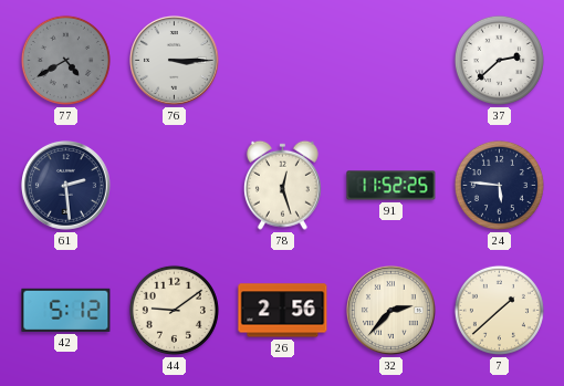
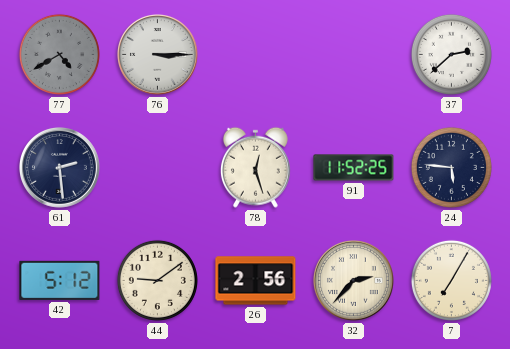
7: 1:38 -> 7:05
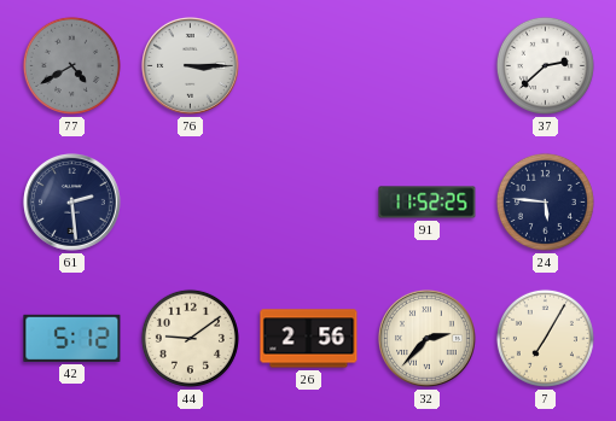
78: 12:27 -> none
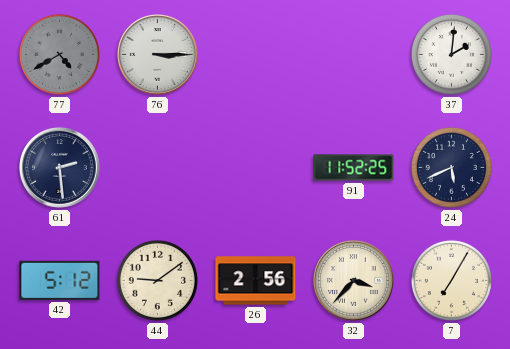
37: 2:38 -> 2:01
24: 5:46 -> 5:41
32: 2:37 -> 3:37
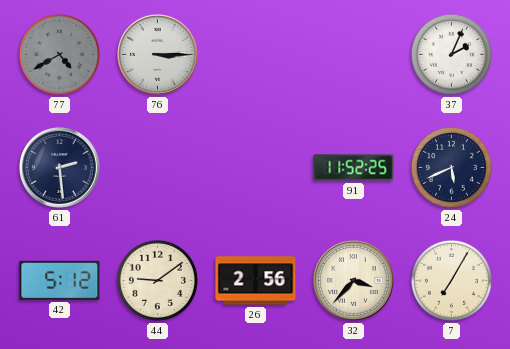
37: 2:01 -> 2:04
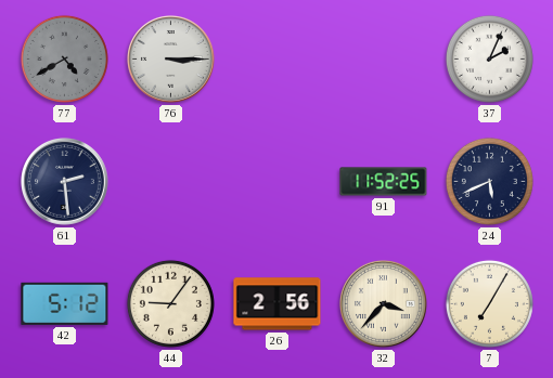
44: 9:09 -> 9:06
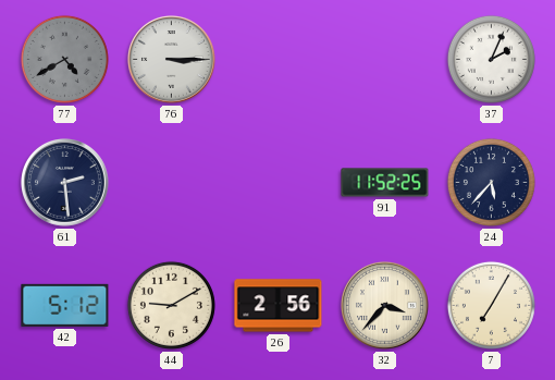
24: 5:41 -> 5:37
44: 9:06 -> 9:10
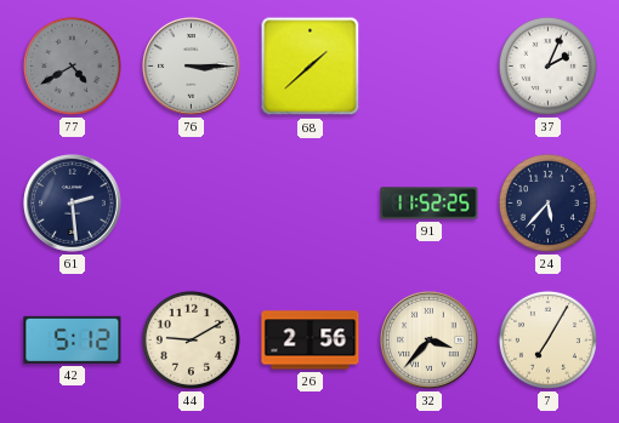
68: none -> 1:38
